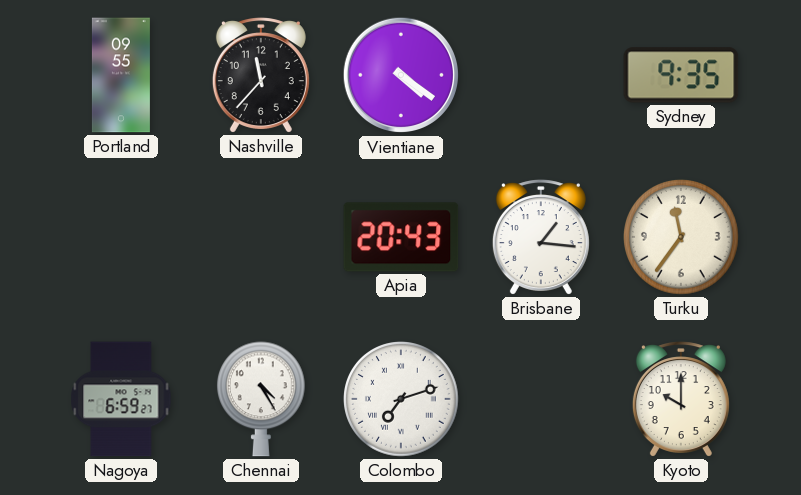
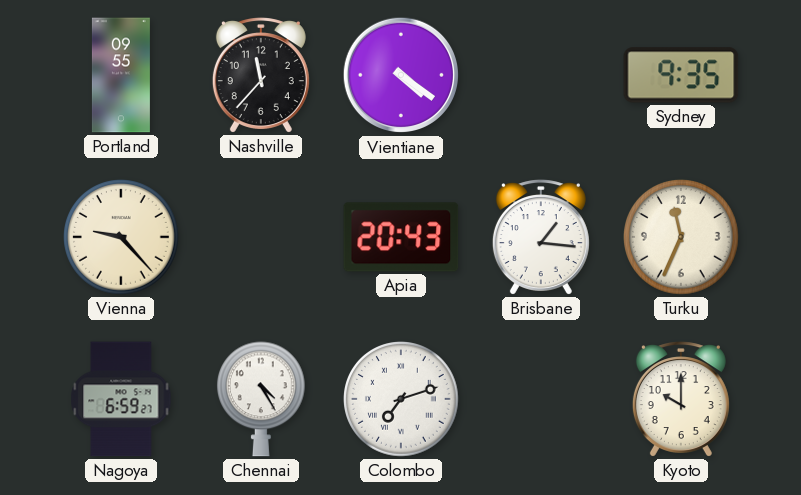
Vienna: none -> 9:23
Turku: 11:36 -> 11:34
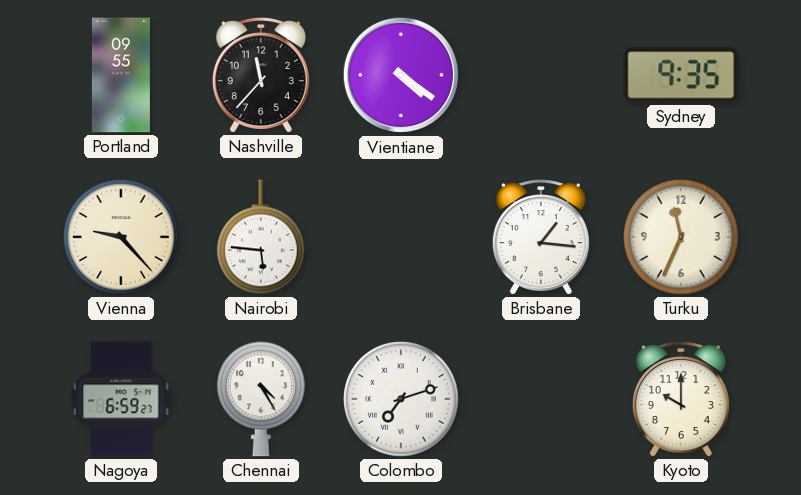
Nairobi: none -> 5:46
Apia: 20:43 -> none
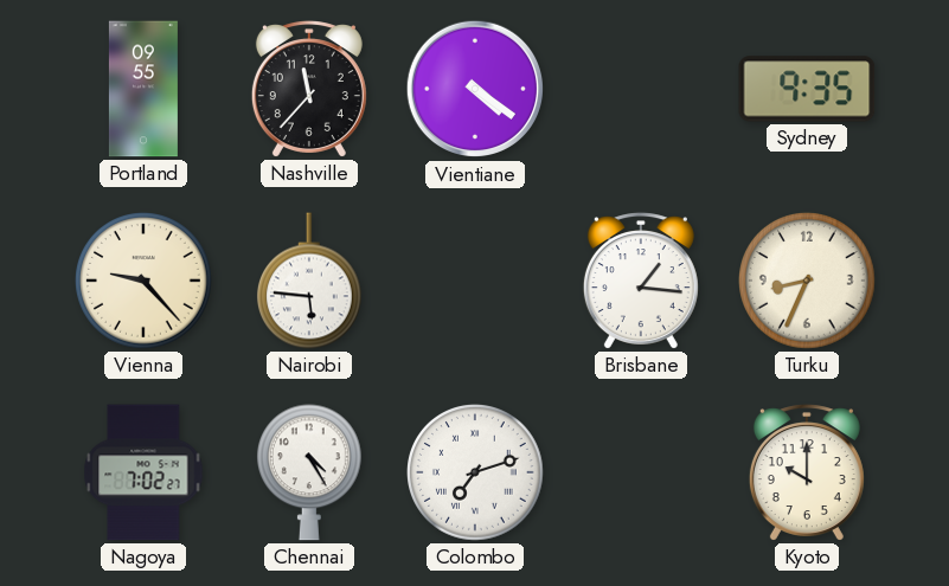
Turku: 11:34 -> 8:34
Nagoya: 6:59 -> 7:02
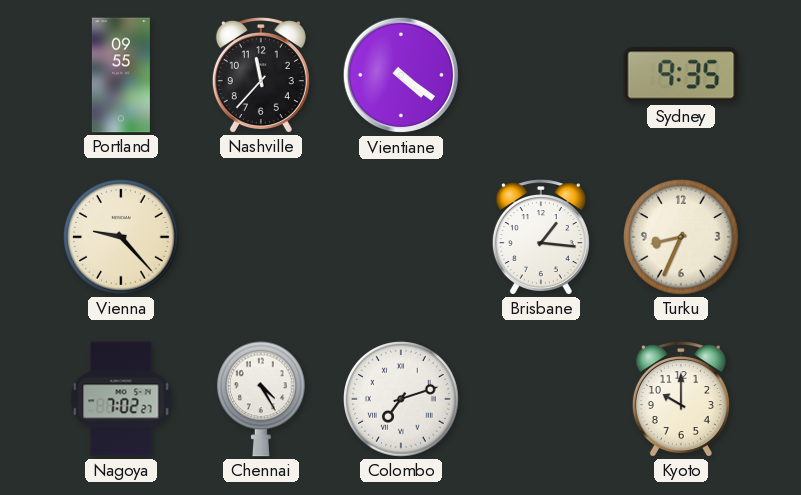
Nairobi: 5:46 -> none
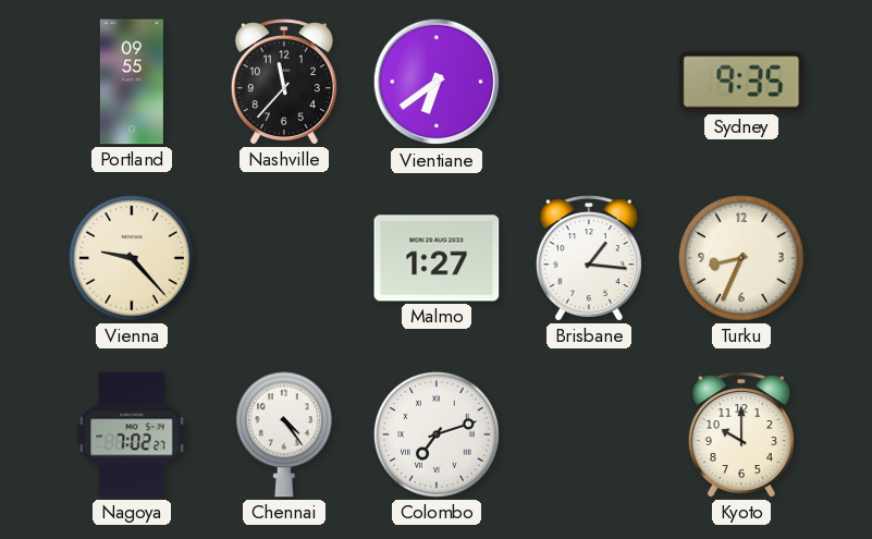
Vientiane: 4:21 -> 6:39
Malmo: none -> 1:27
Chennai: 4:25 -> 4:24
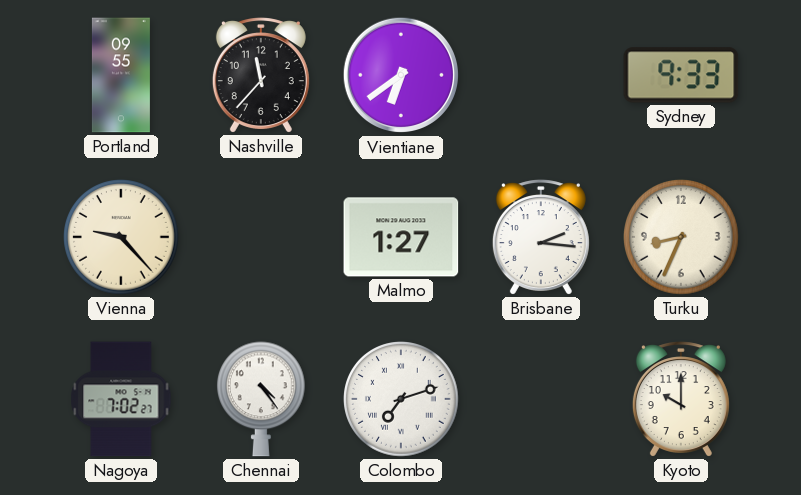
Sydney: 9:35 -> 9:33
Brisbane: 1:16 -> 2:16
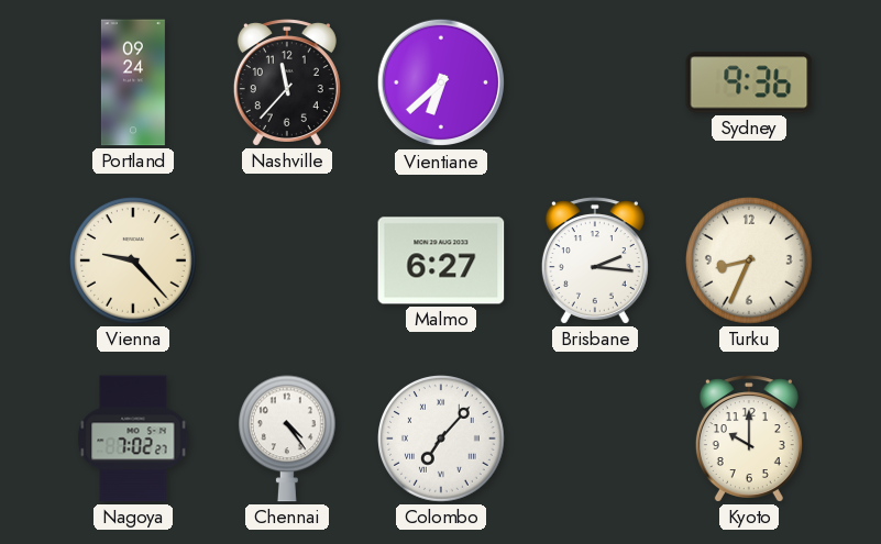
Portland: 09:55 -> 09:24
Vientiane: 6:39 -> 6:38
Sydney: 9:33 -> 9:36
Malmo: 1:27 -> 6:27
Colombo: 7:12 -> 7:07
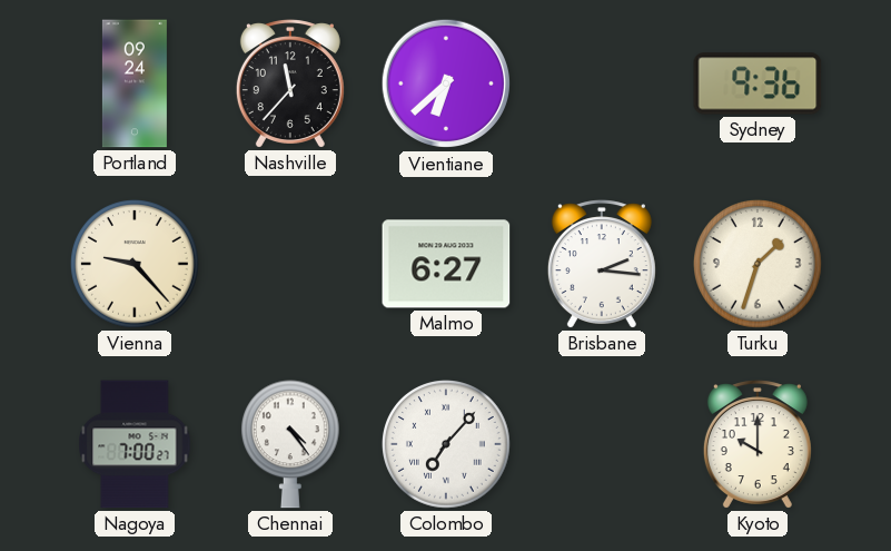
Turku: 8:34 -> 1:33
Nagoya: 7:02 -> 7:00
